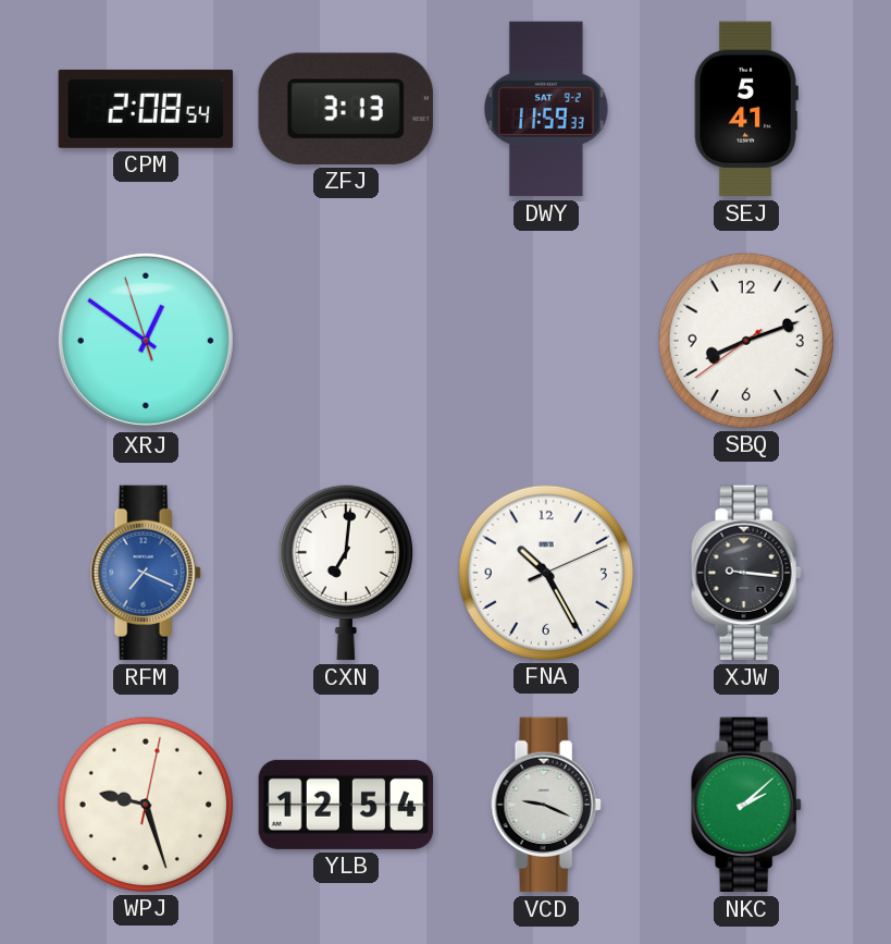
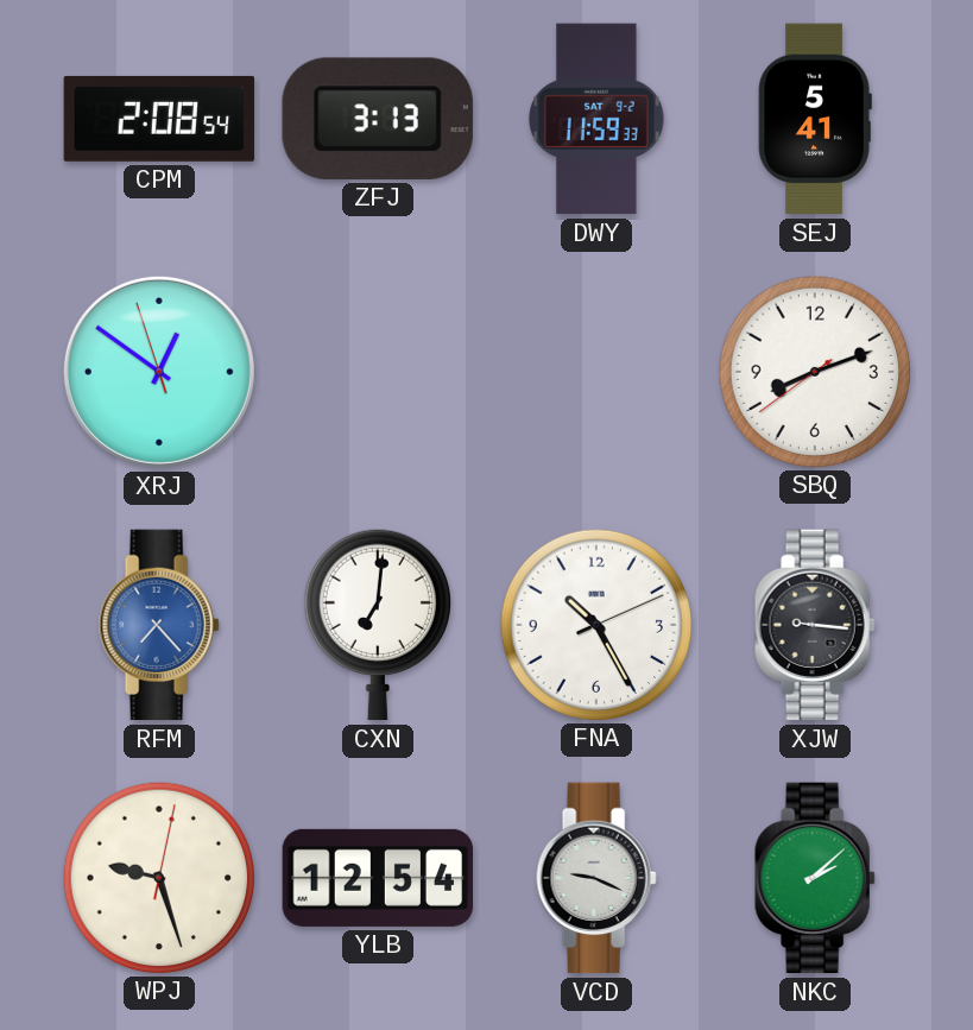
RFM: 7:19 -> 7:23
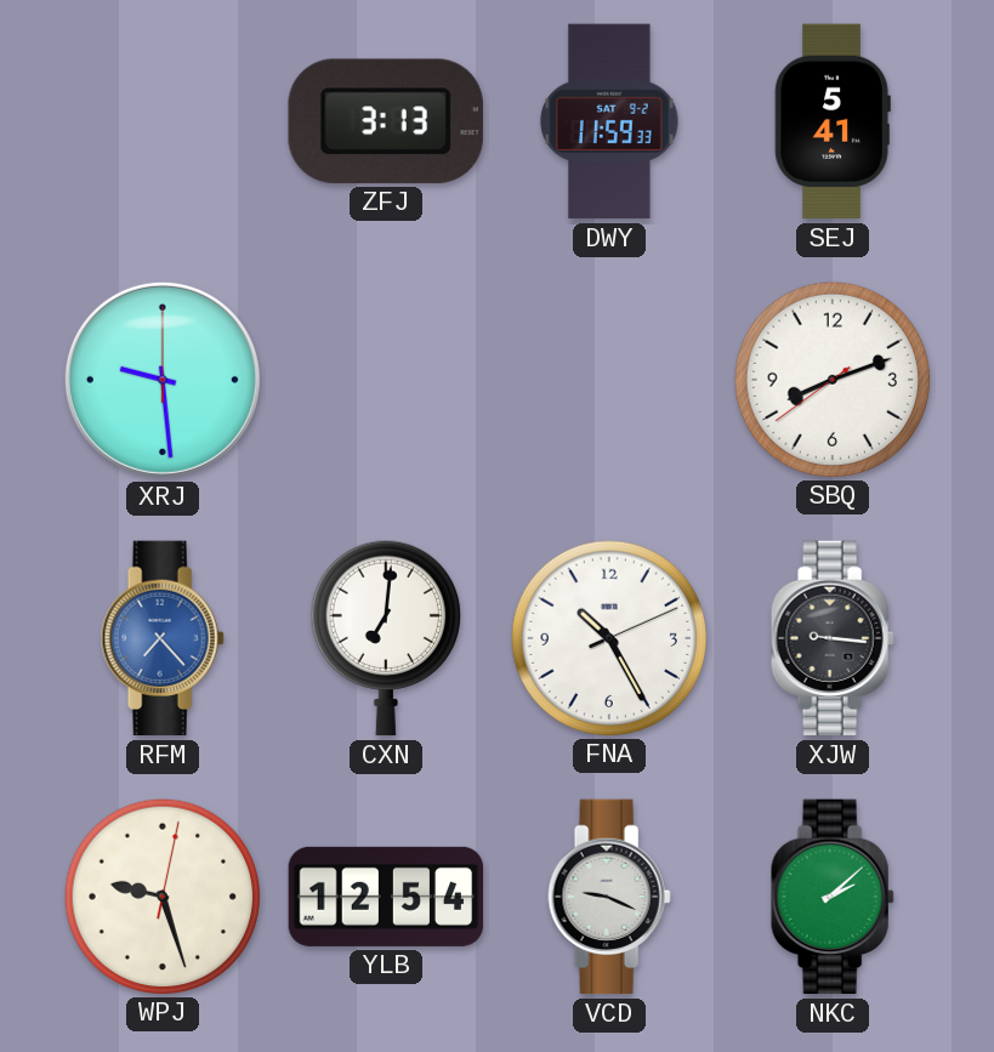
CPM: 2:08 -> none
XRJ: 12:50 -> 9:29
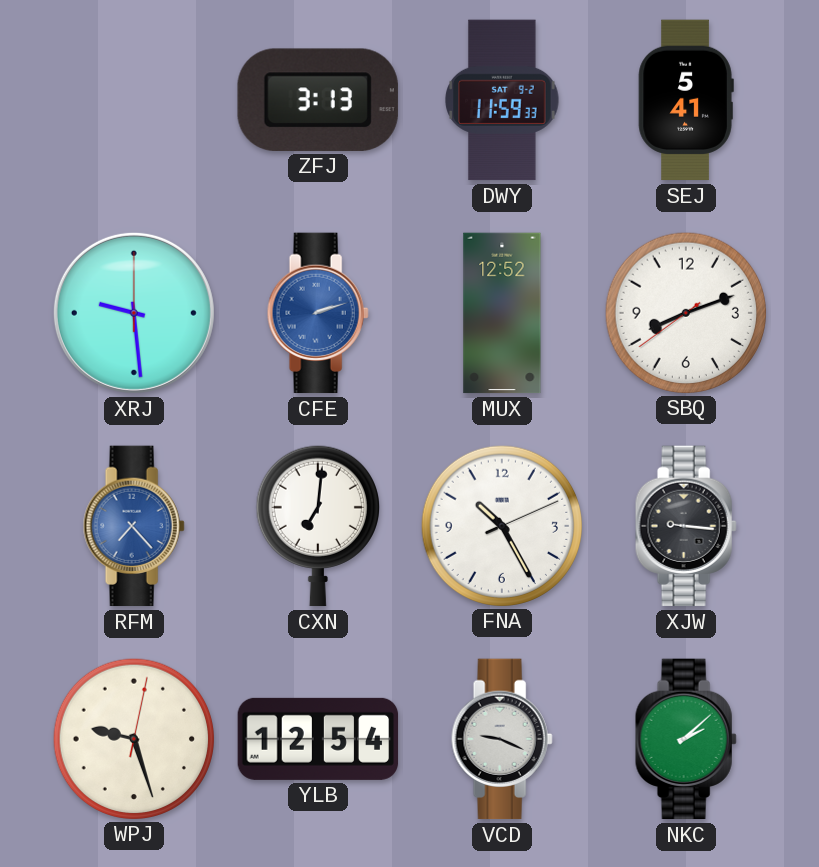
CFE: none -> 2:12
MUX: none -> 12:52
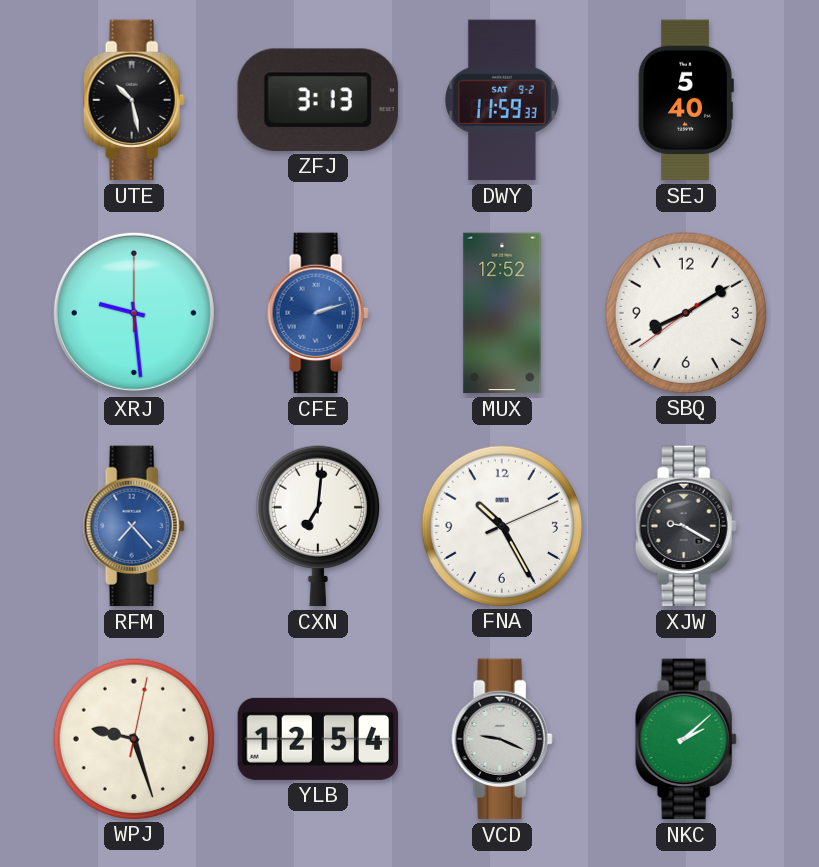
UTE: none -> 10:28
SEJ: 5:41 -> 5:40
SBQ: 8:11 -> 8:09
XJW: 9:16 -> 9:20
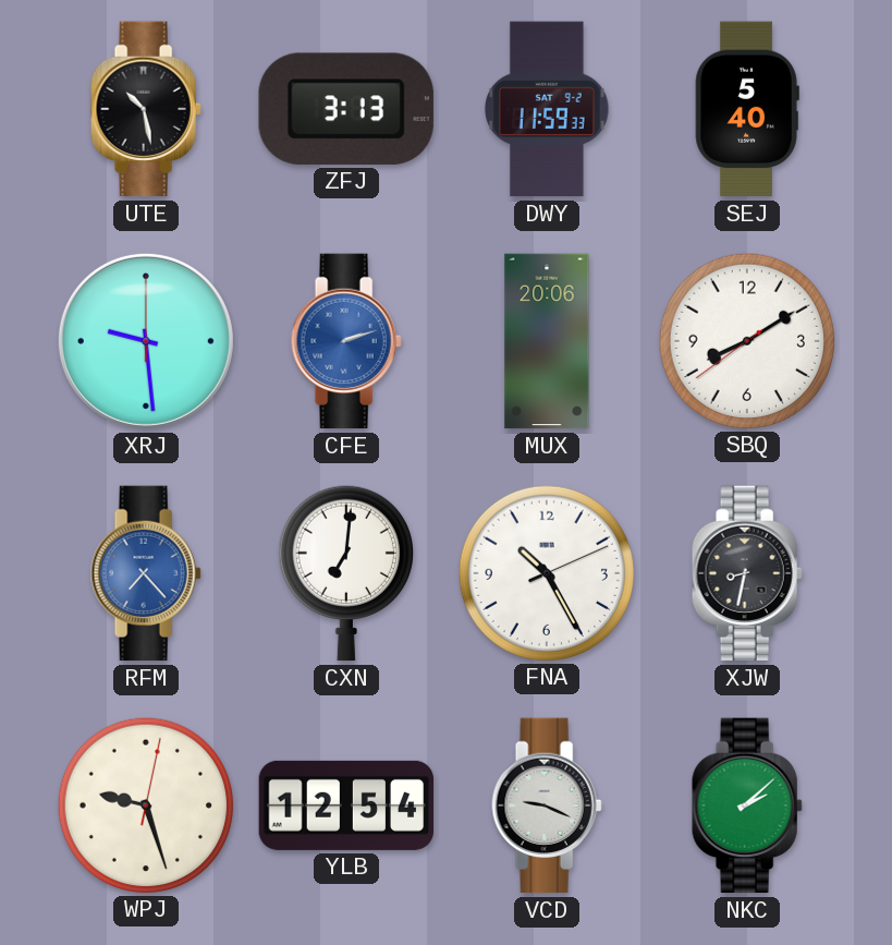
MUX: 12:52 -> 20:06
XJW: 9:20 -> 8:32
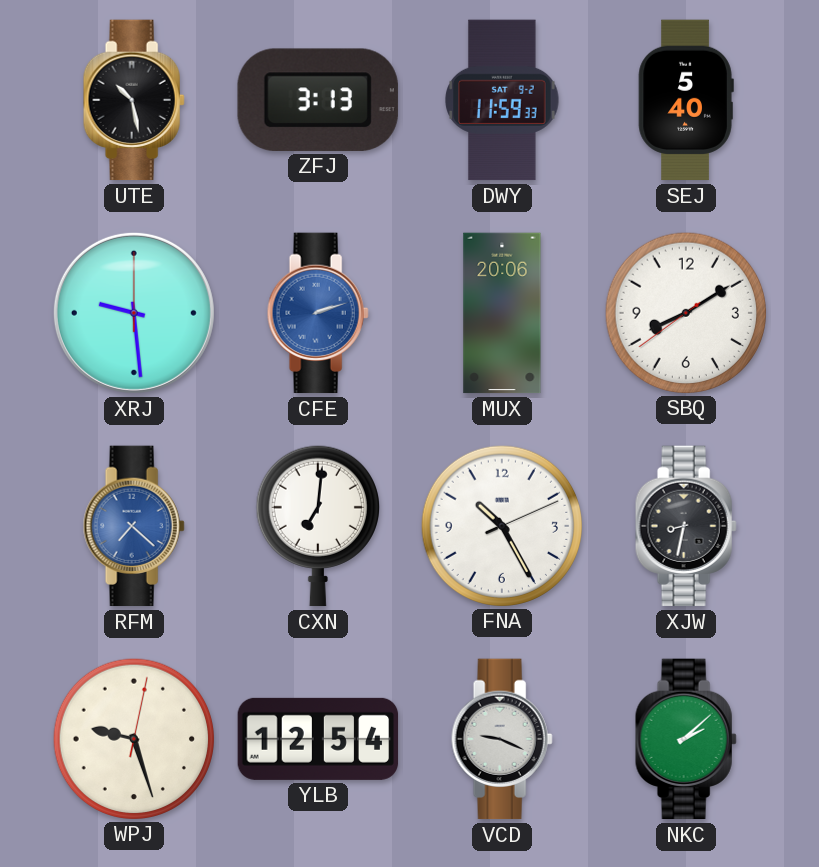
RFM: 7:23 -> 7:22
